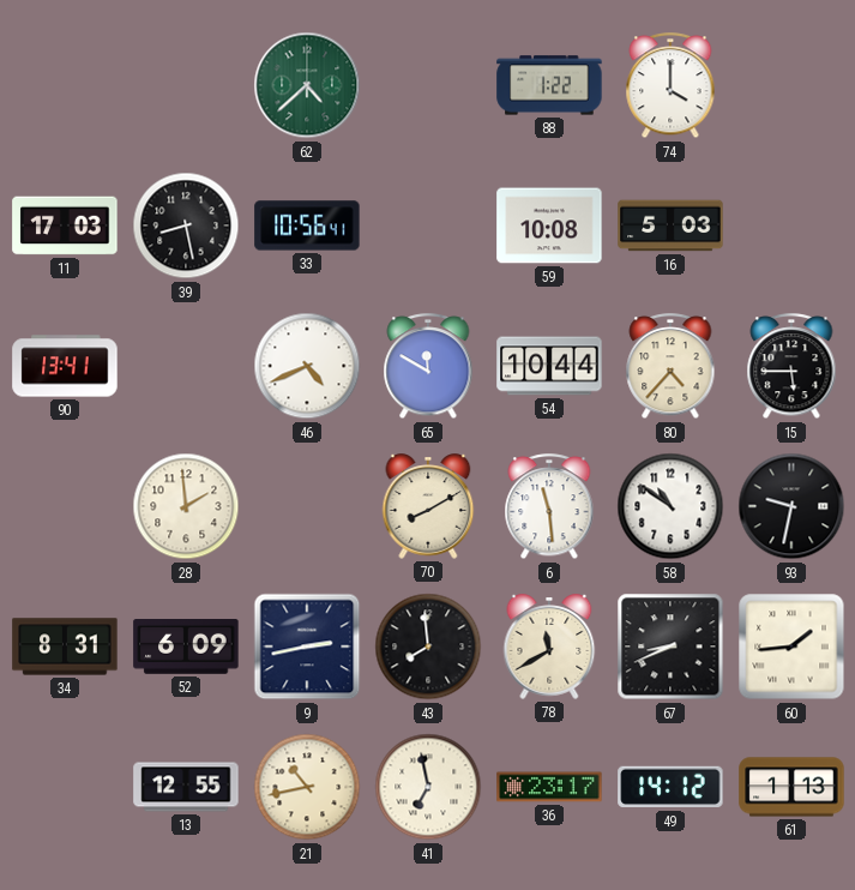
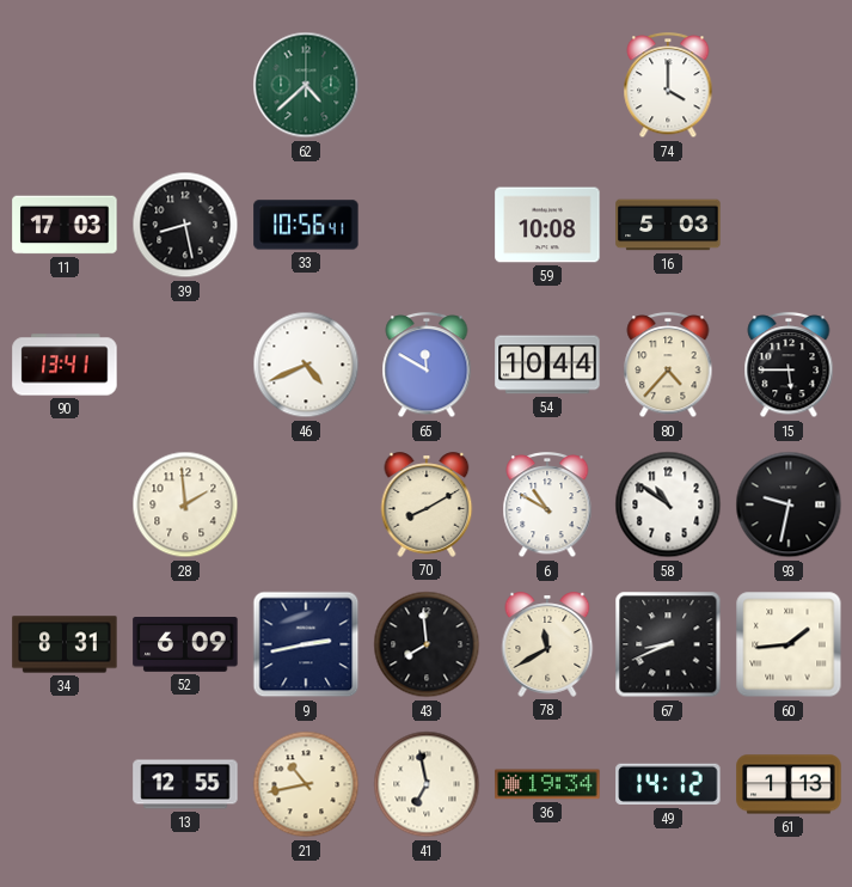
88: 1:22 -> none
6: 11:29 -> 10:50
36: 23:17 -> 19:34
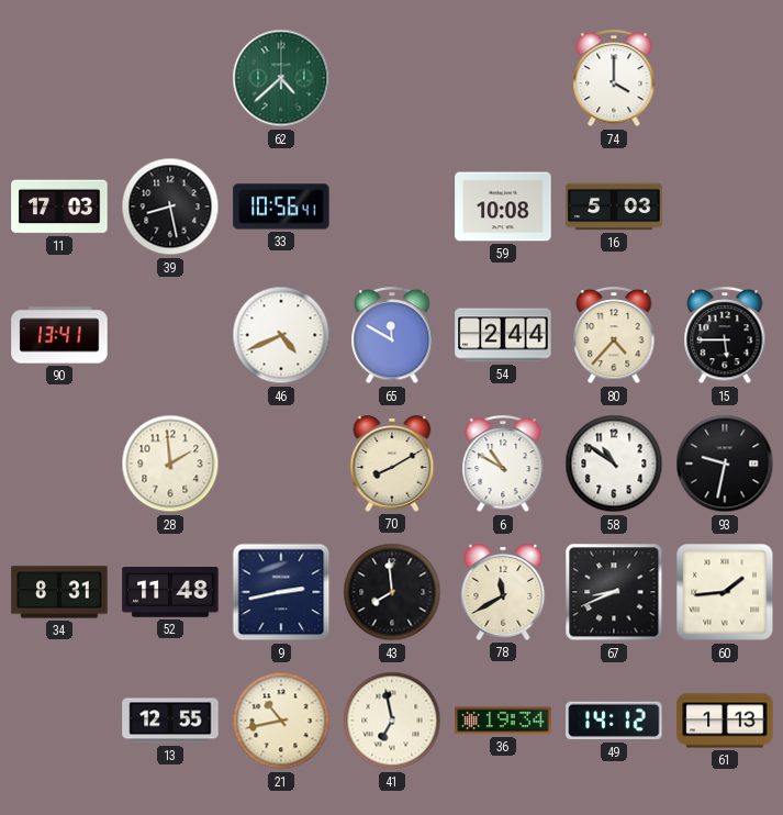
54: 10:44 -> 2:44
52: 6:09 -> 11:48
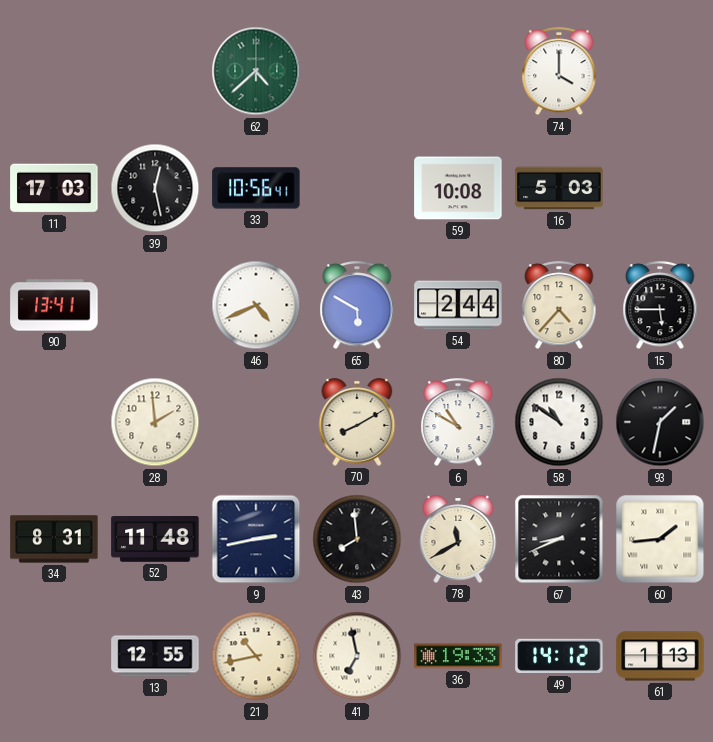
39: 8:28 -> 12:28
65: 11:50 -> 5:50
93: 9:32 -> 1:32
36: 19:34 -> 19:33
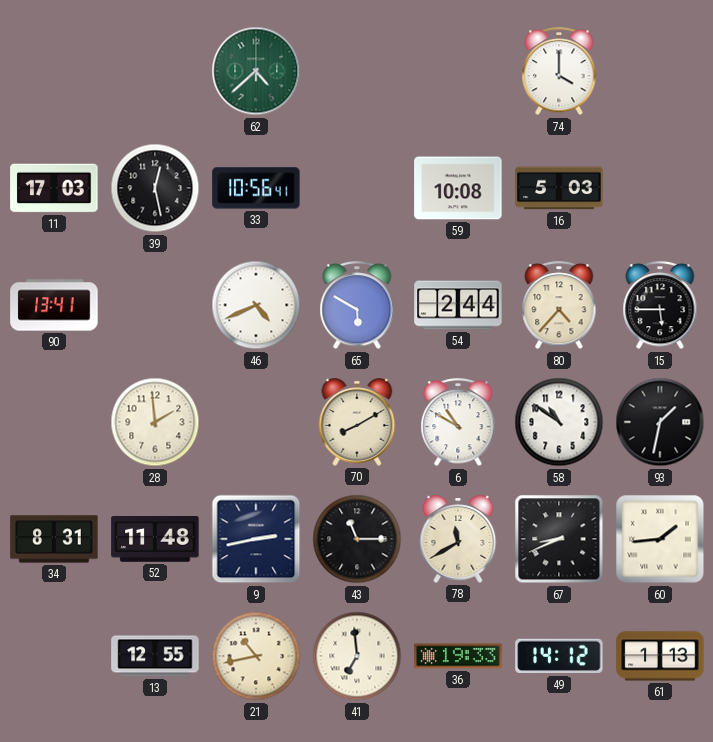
43: 7:59 -> 11:15
41: 6:58 -> 6:59
